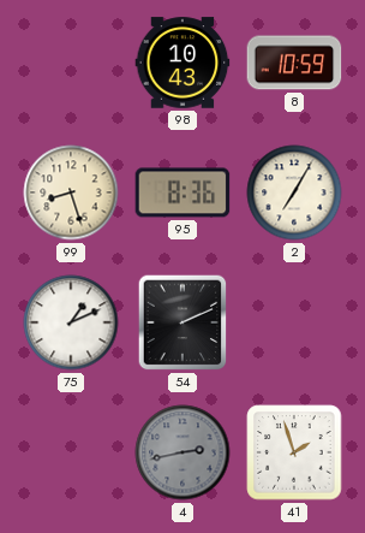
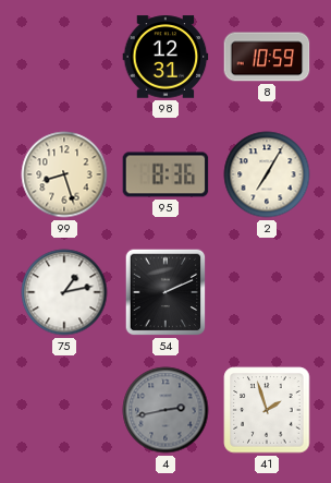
98: 10:43 -> 12:31
75: 1:11 -> 1:13
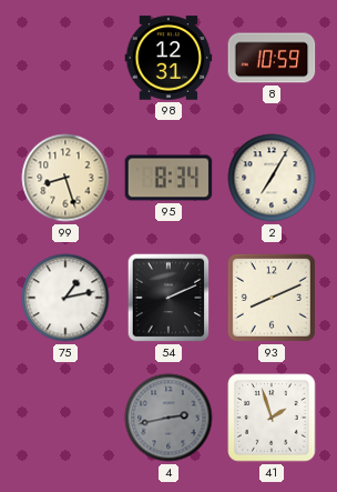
95: 8:36 -> 8:34
93: none -> 8:11
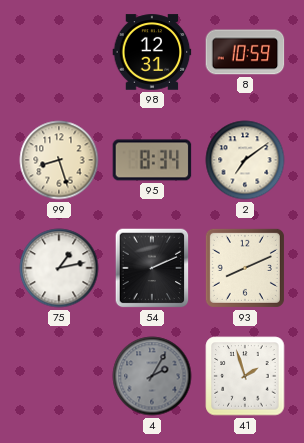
2: 7:05 -> 7:09
4: 2:43 -> 2:05
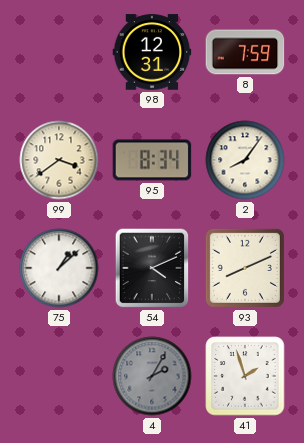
8: 10:59 -> 7:59
99: 8:27 -> 3:39
2: 7:09 -> 8:06
75: 1:13 -> 1:08
54: 2:11 -> 4:11
